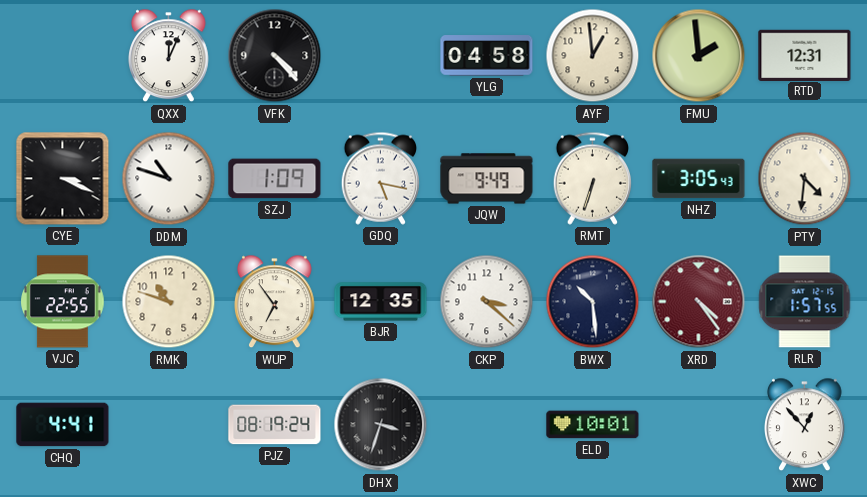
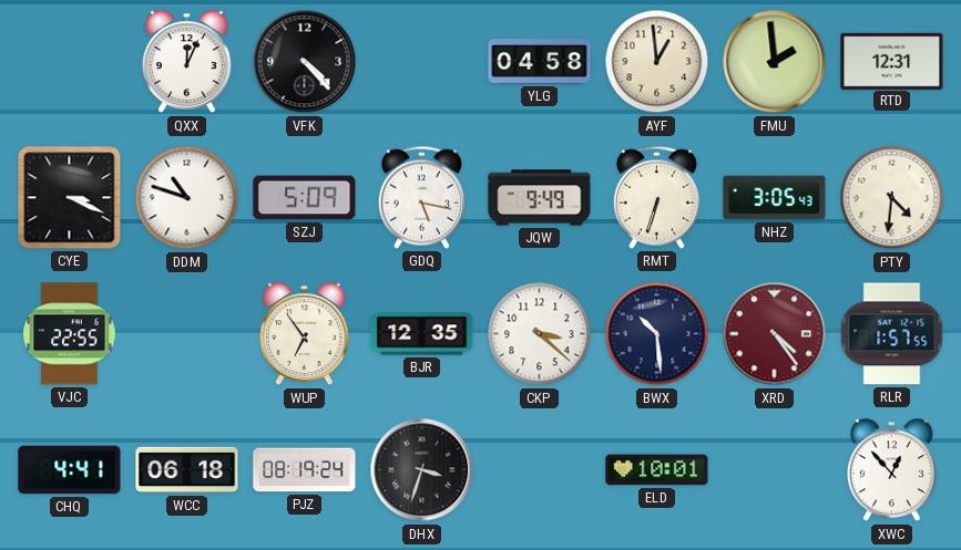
SZJ: 1:09 -> 5:09
RMK: 10:48 -> none
WCC: none -> 06:18
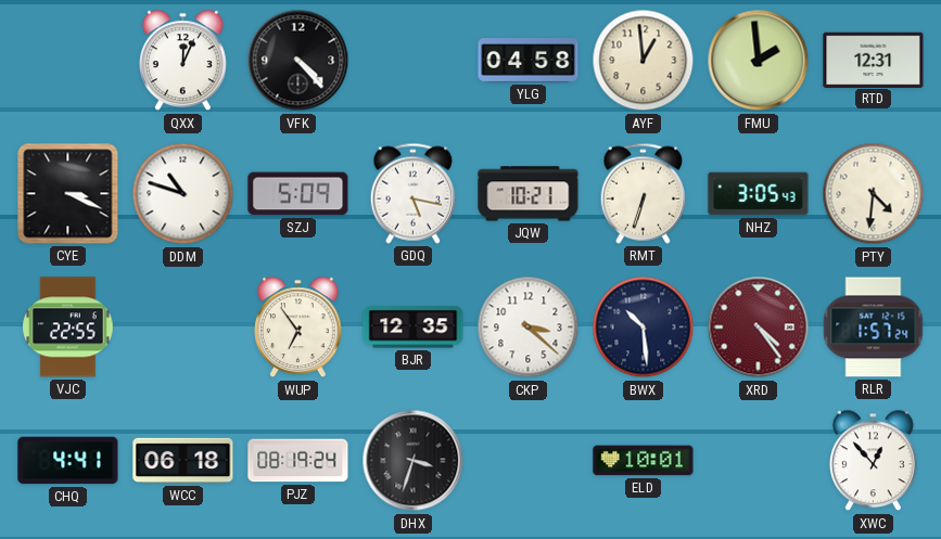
JQW: 9:49 -> 10:21
RLR: 1:57:55 -> 1:57:24
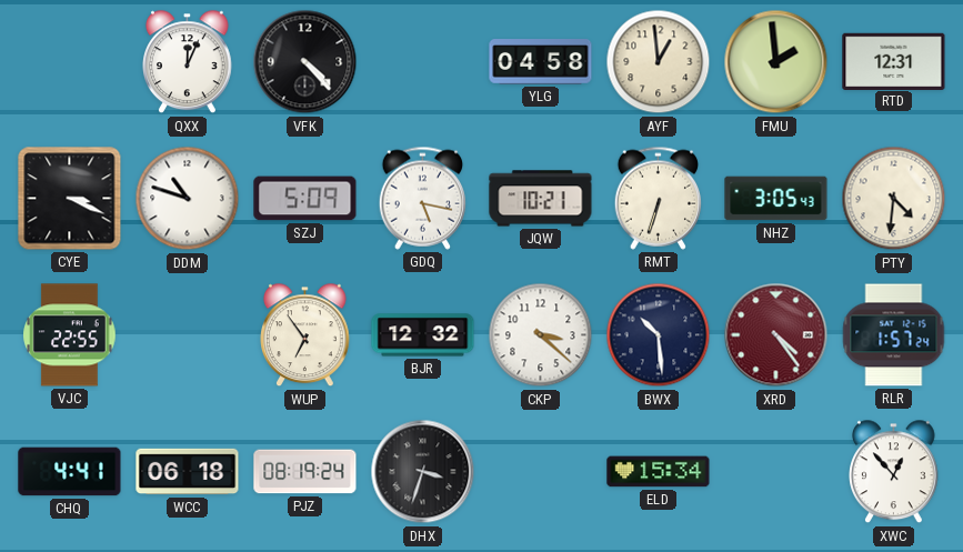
BJR: 12:35 -> 12:32
ELD: 10:01 -> 15:34
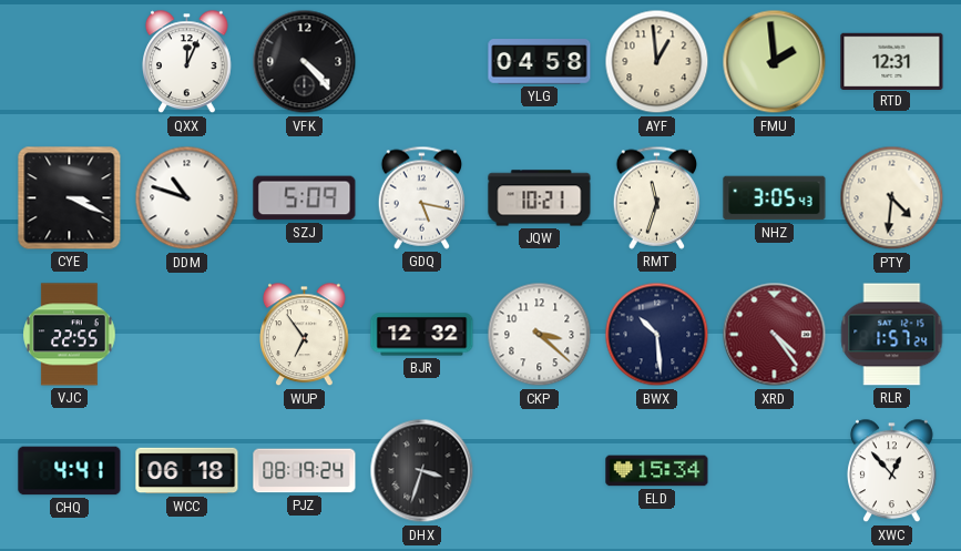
RMT: 6:33 -> 11:33
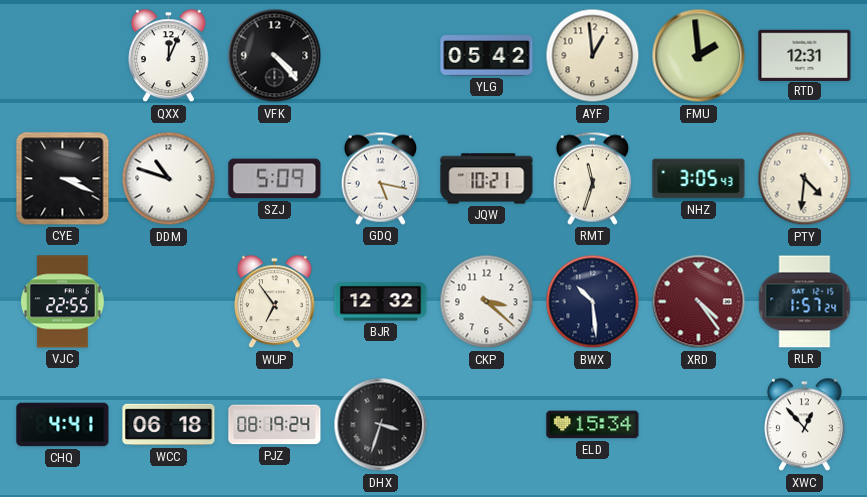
YLG: 04:58 -> 05:42
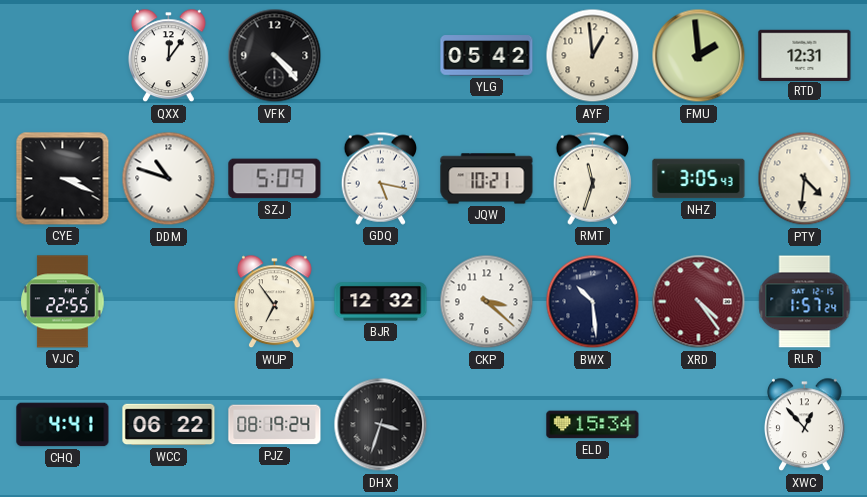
QXX: 12:04 -> 12:06
WCC: 06:18 -> 06:22
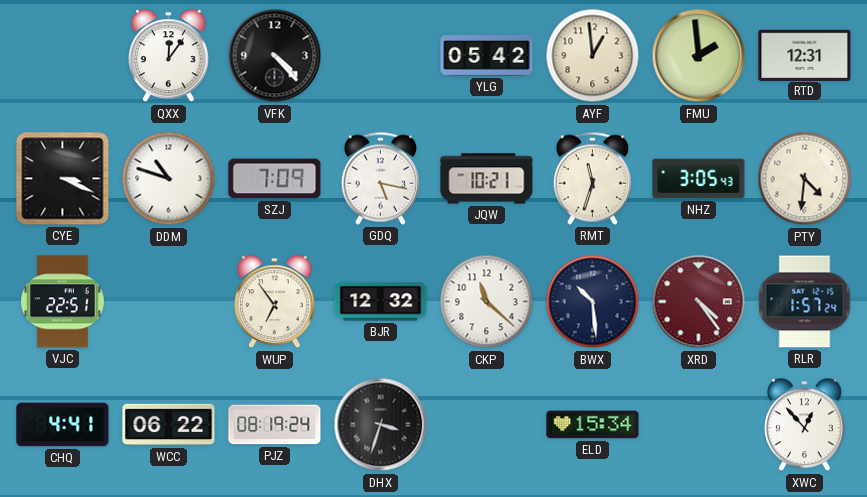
SZJ: 5:09 -> 7:09
VJC: 22:55 -> 22:51
CKP: 3:22 -> 11:22
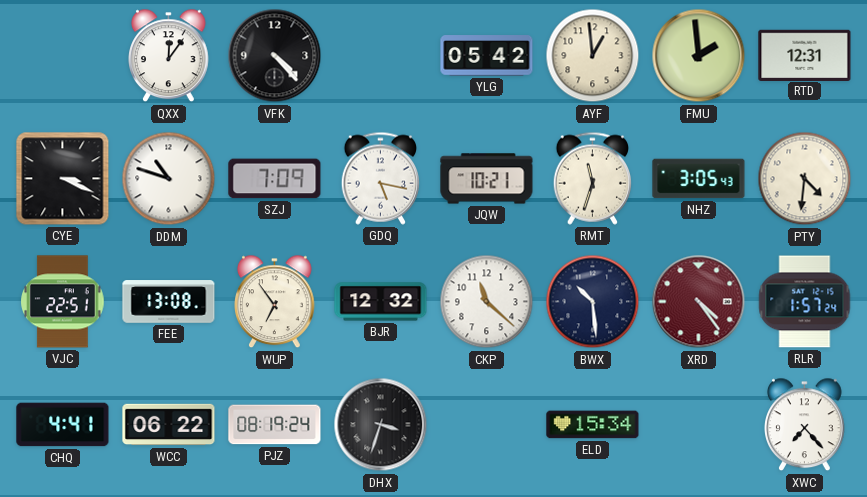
FEE: none -> 13:08
XWC: 12:53 -> 7:23
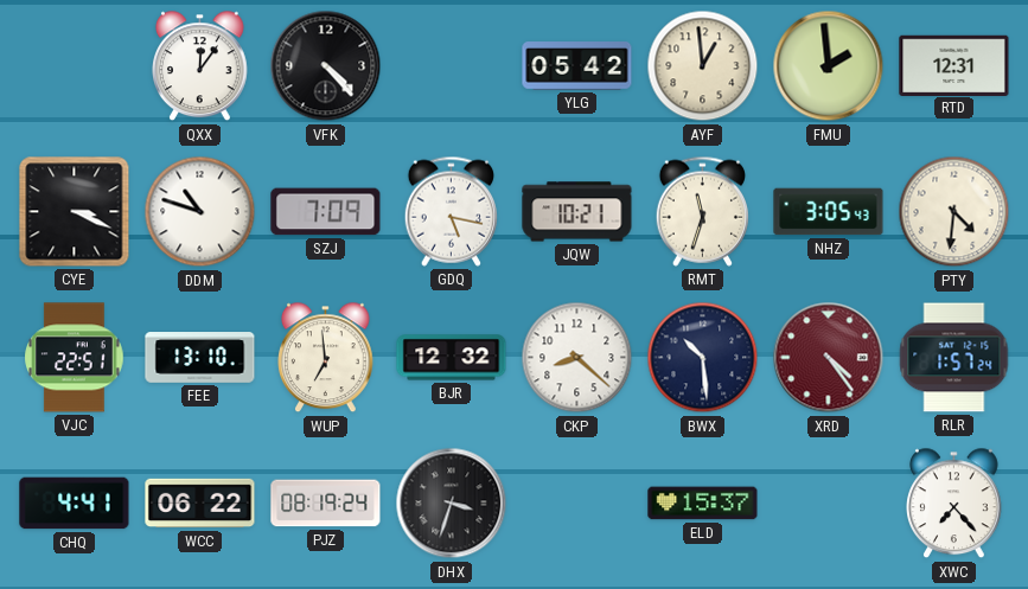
FEE: 13:08 -> 13:10
WUP: 6:54 -> 6:59
CKP: 11:22 -> 8:22
ELD: 15:34 -> 15:37
